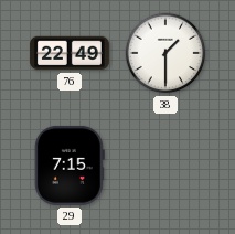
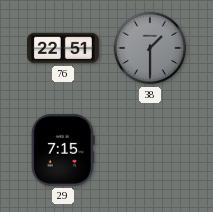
76: 22:49 -> 22:51
38 dial: white -> grey
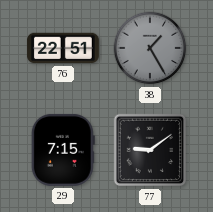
38: 1:30 -> 1:25
77: none -> 9:09
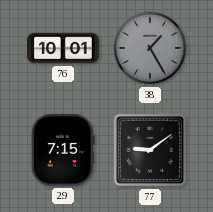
76: 22:51 -> 10:01
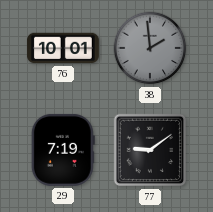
38: 1:25 -> 1:59
29: 7:15 -> 7:19
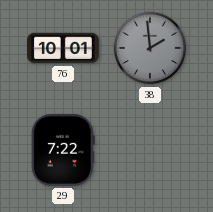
29: 7:19 -> 7:22
77: 9:09 -> none
